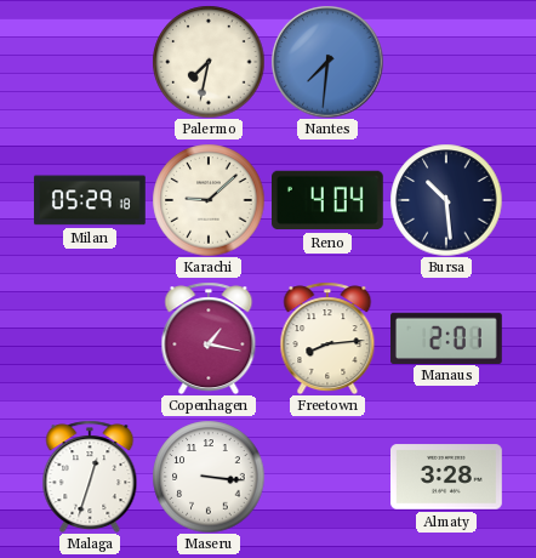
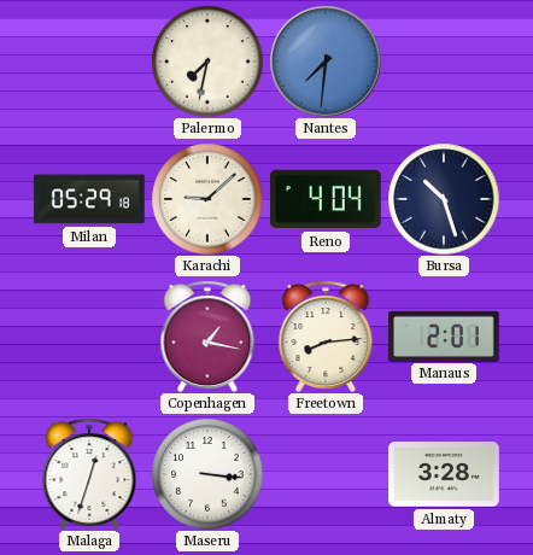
Bursa: 10:29 -> 10:27
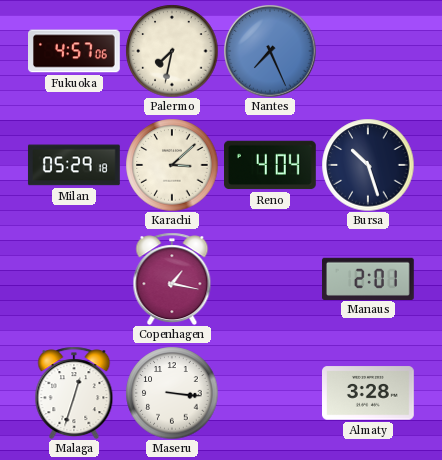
Fukuoka: none -> 4:57
Nantes: 7:31 -> 7:26
Karachi: 9:08 -> 3:08
Freetown: 8:14 -> none
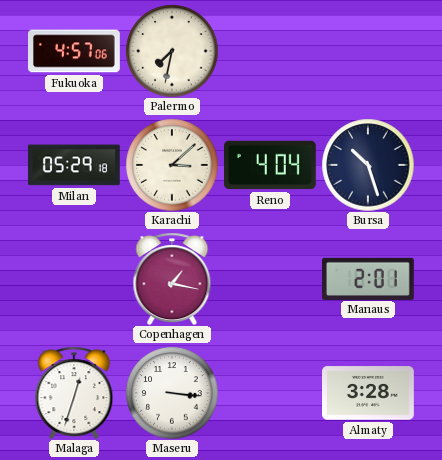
Nantes: 7:26 -> none
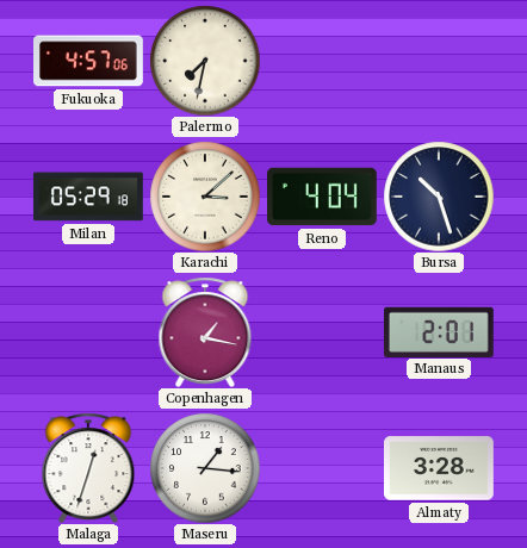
Maseru: 3:16 -> 1:16
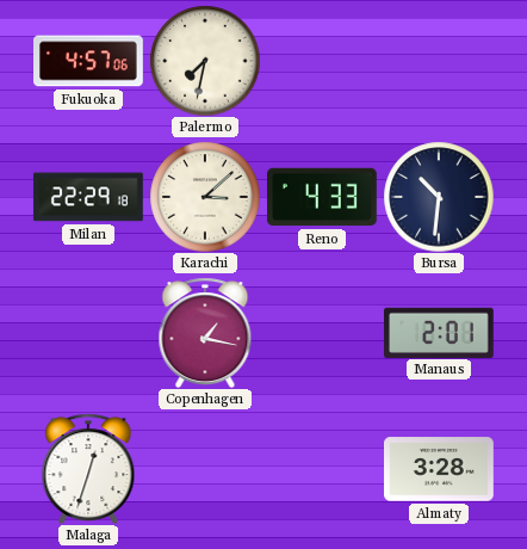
Milan: 05:29 -> 22:29
Reno: 4:04 -> 4:33
Bursa: 10:27 -> 10:31
Maseru: 1:16 -> none
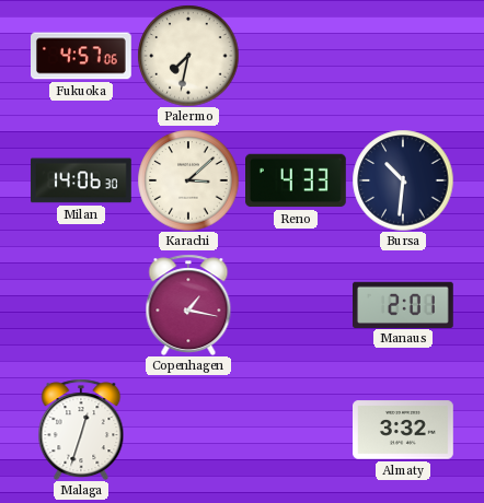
Milan: 22:29 -> 14:06
Almaty: 3:28 -> 3:32
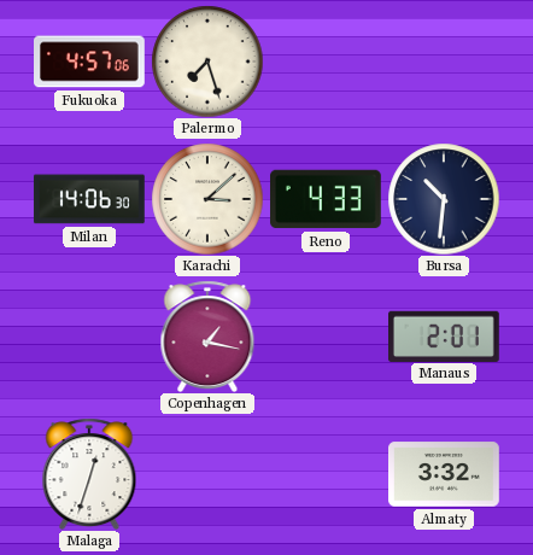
Palermo: 7:32 -> 7:27
